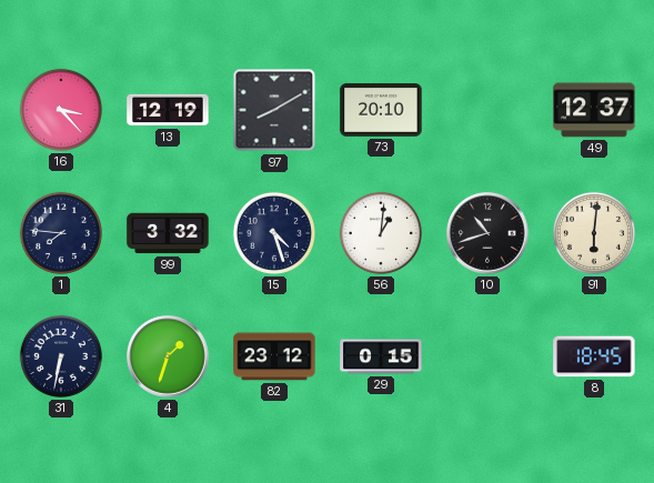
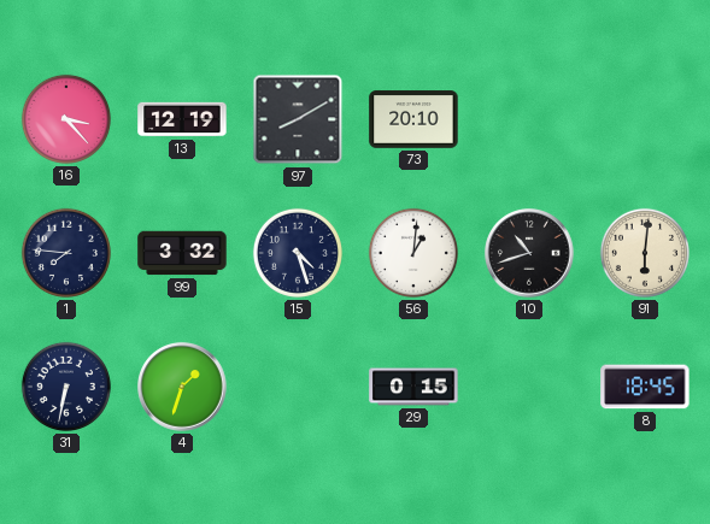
49: 12:37 -> none
82: 23:12 -> none
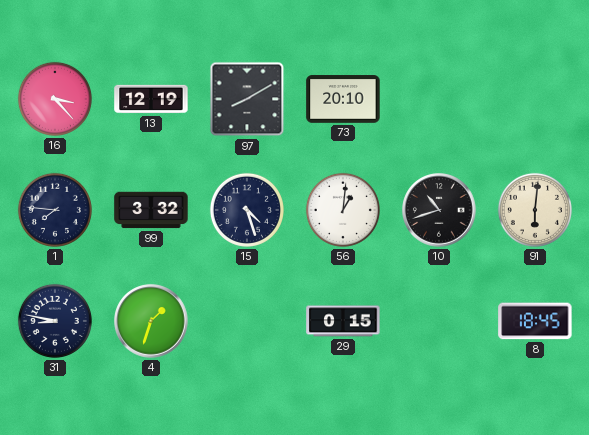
31: 6:32 -> 8:47
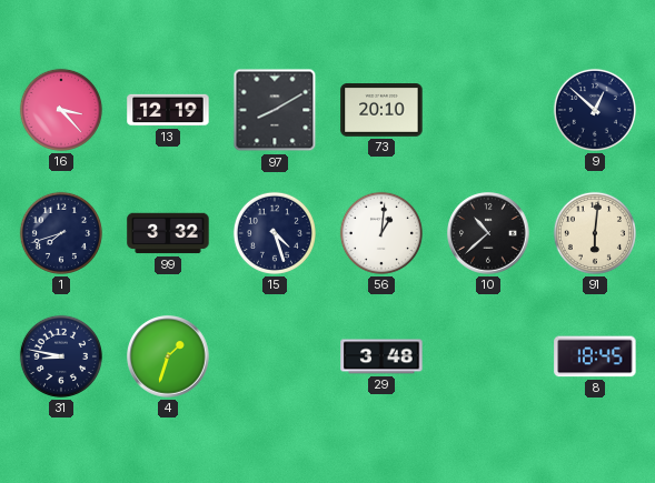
9: none -> 12:52
1: 7:46 -> 7:42
10: 10:42 -> 10:38
29: 0:15 -> 3:48
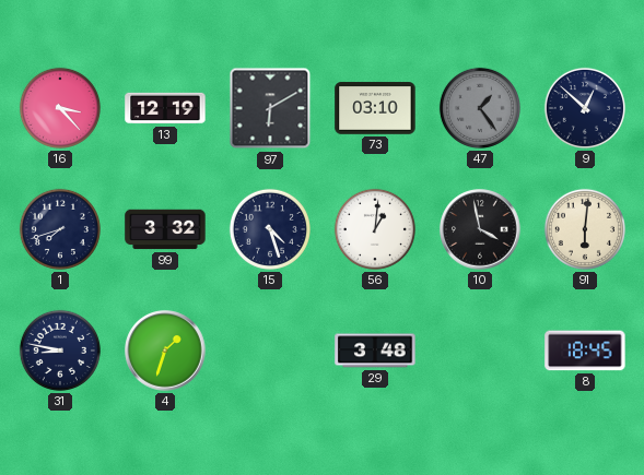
97: 8:10 -> 6:10
73: 20:10 -> 03:10
47: none -> 1:24
10: 10:38 -> 3:58
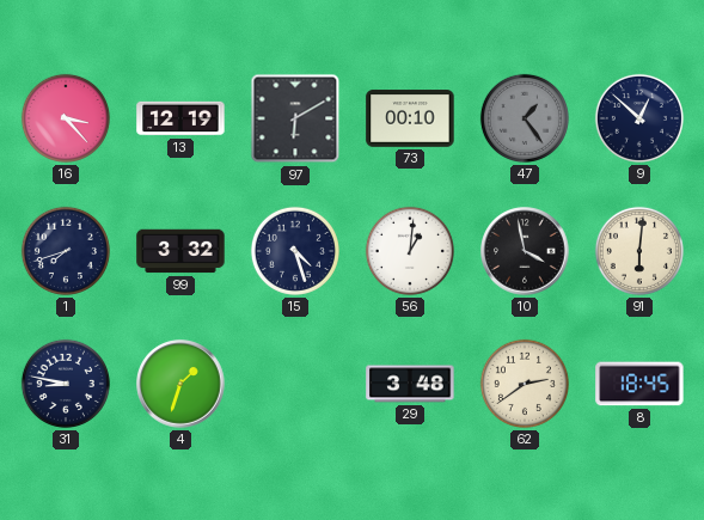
73: 03:10 -> 00:10
62: none -> 2:39
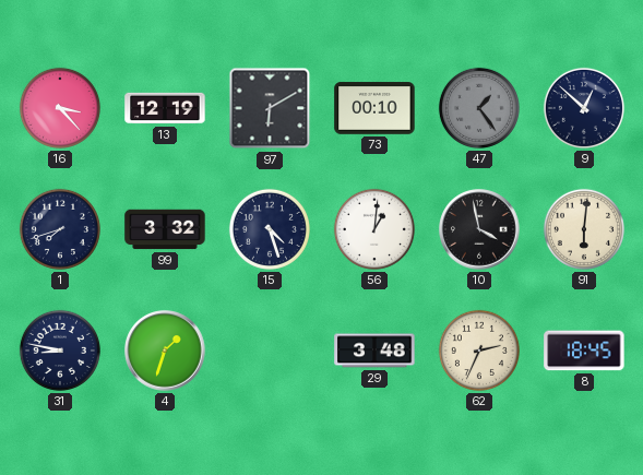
62: 2:39 -> 2:34
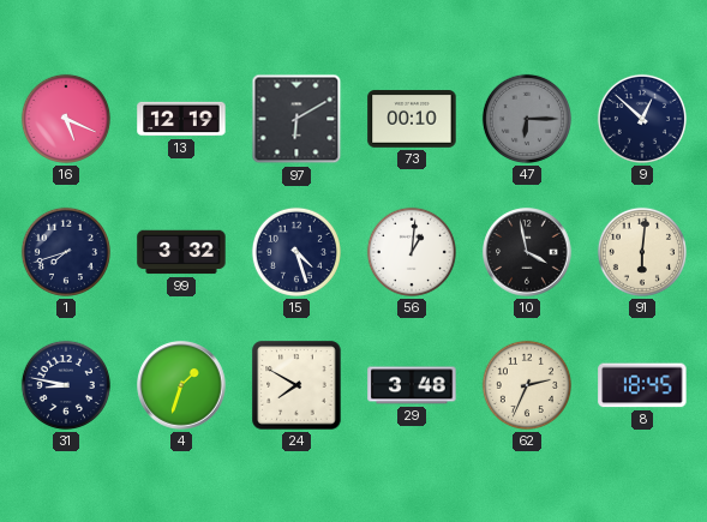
16: 3:23 -> 5:19
47: 1:24 -> 6:15
24: none -> 7:50
